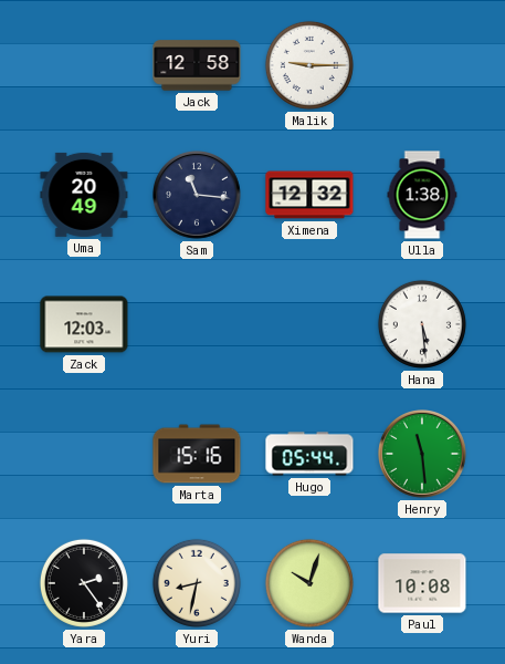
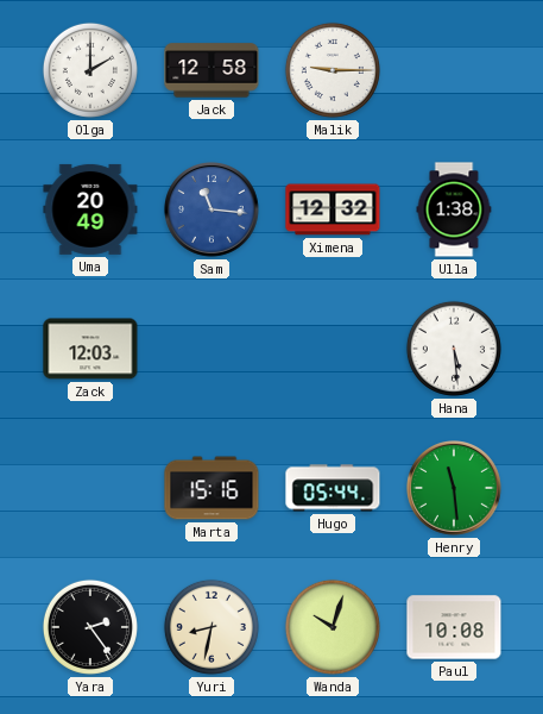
Olga: none -> 2:00
Sam dial: navy -> blue
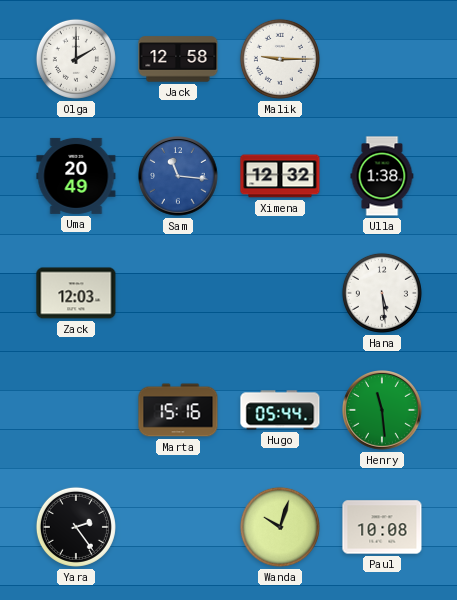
Yuri: 8:32 -> none
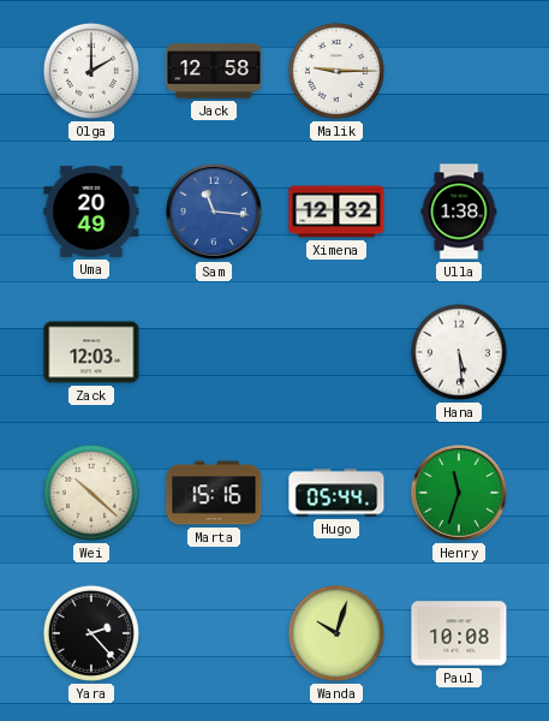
Wei: none -> 10:22
Henry: 11:29 -> 11:33
Yara: 2:24 -> 2:23
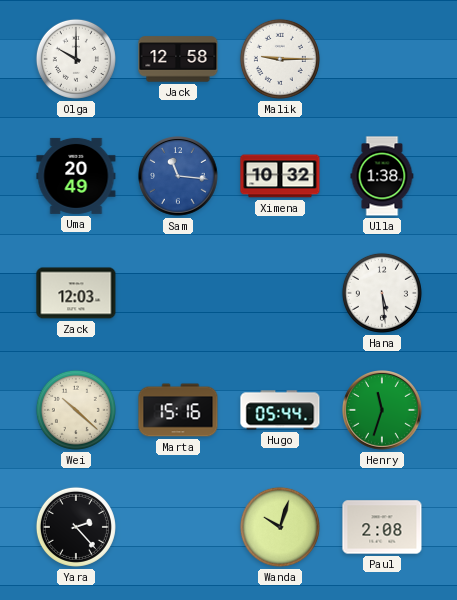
Olga: 2:00 -> 10:00
Ximena: 12:32 -> 10:32
Paul: 10:08 -> 2:08
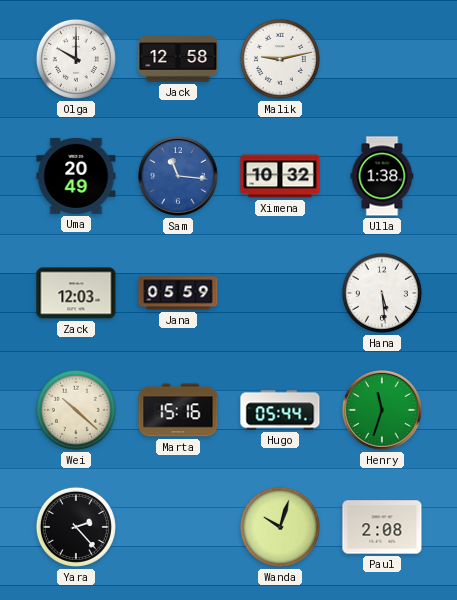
Malik: 9:15 -> 9:13
Jana: none -> 05:59
